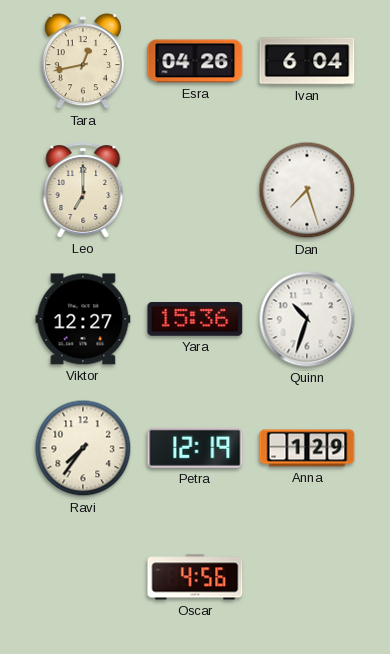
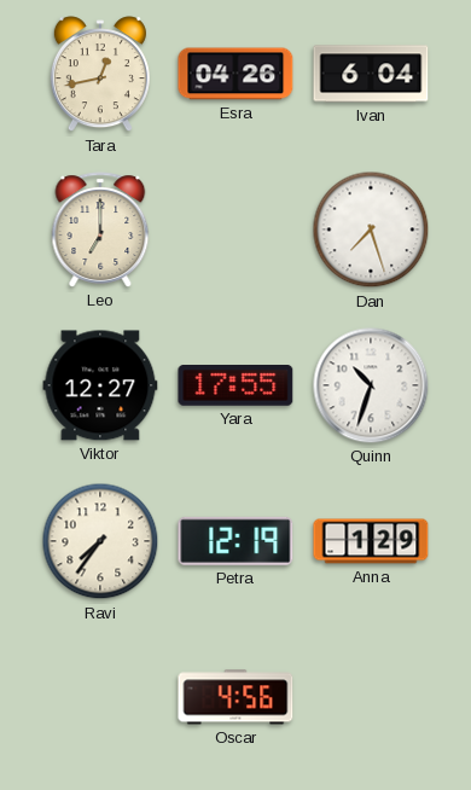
Yara: 15:36 -> 17:55
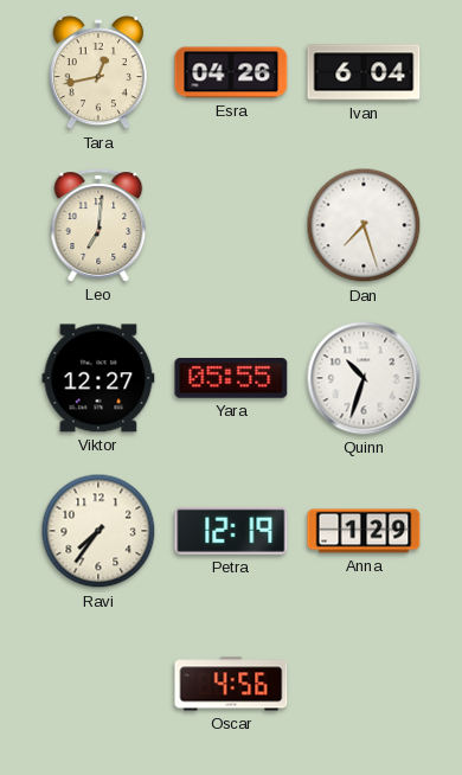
Leo: 7:00 -> 7:01
Yara: 17:55 -> 05:55
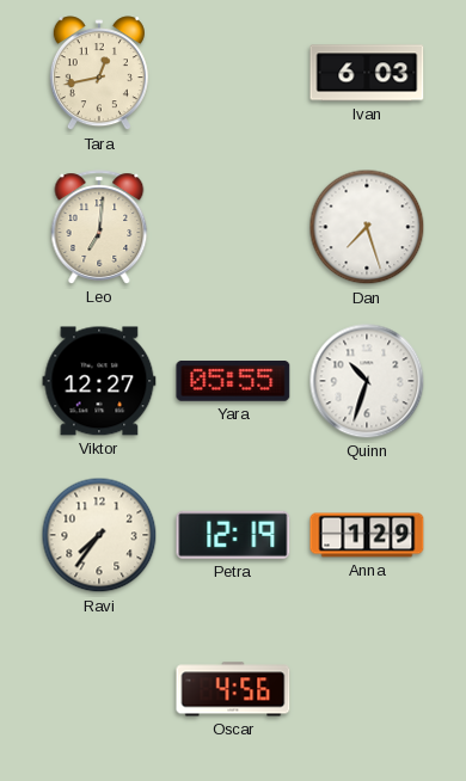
Esra: 04:26 -> none
Ivan: 6:04 -> 6:03
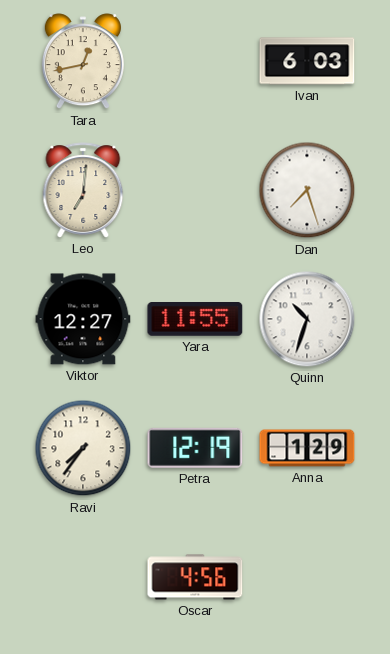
Yara: 05:55 -> 11:55
